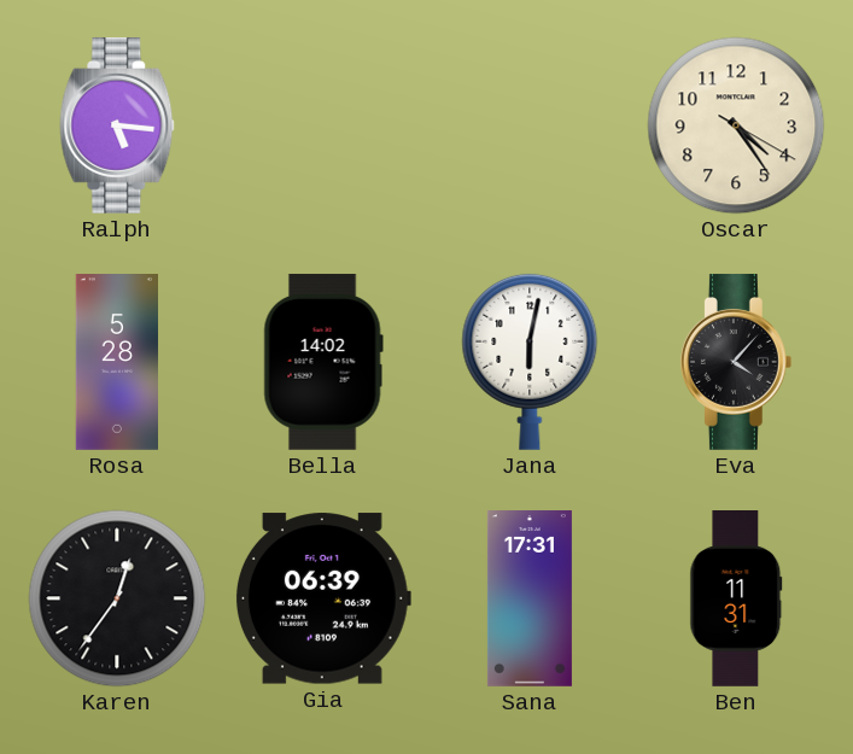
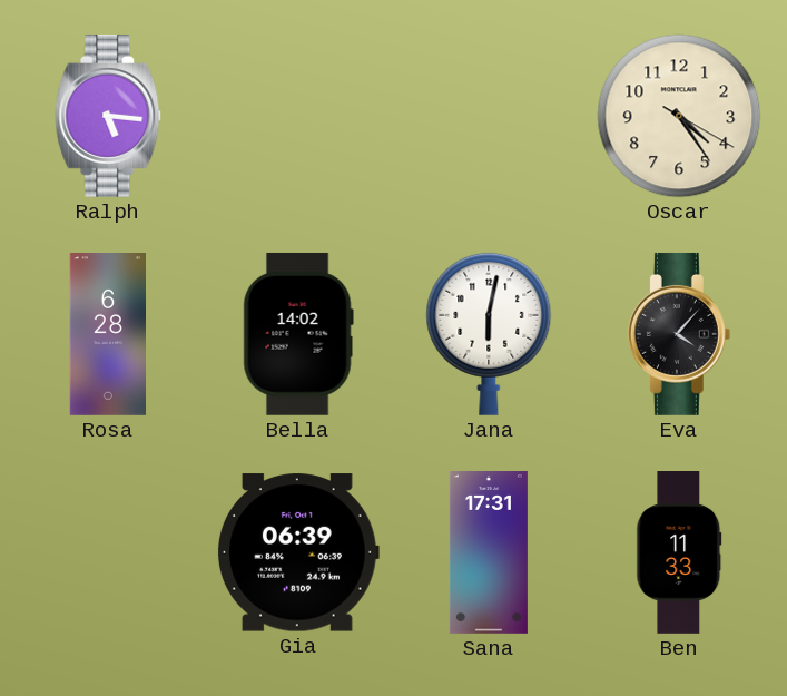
Rosa: 5:28 -> 6:28
Karen: 12:36 -> none
Ben: 11:31 -> 11:33
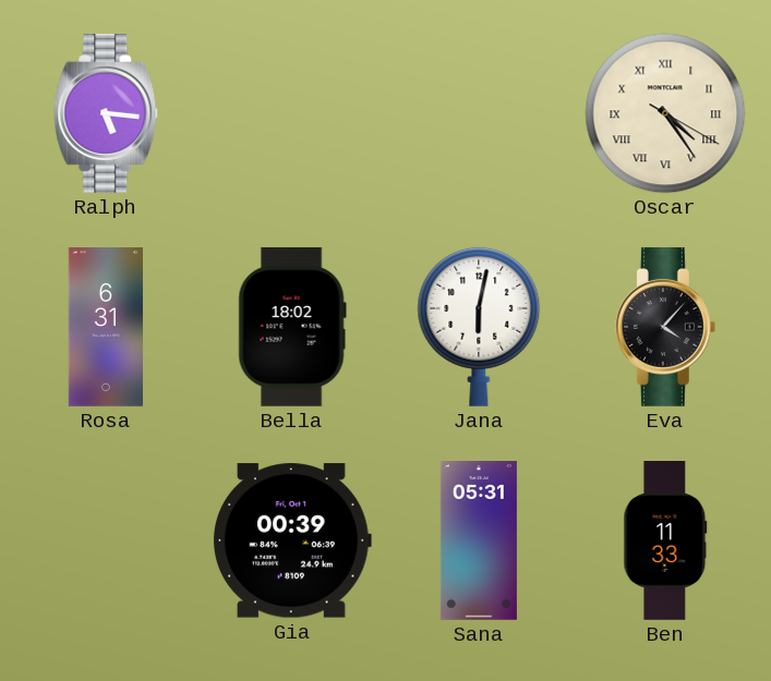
Oscar numerals: Arabic -> Roman
Rosa: 6:28 -> 6:31
Bella: 14:02 -> 18:02
Gia: 06:39 -> 00:39
Sana: 17:31 -> 05:31
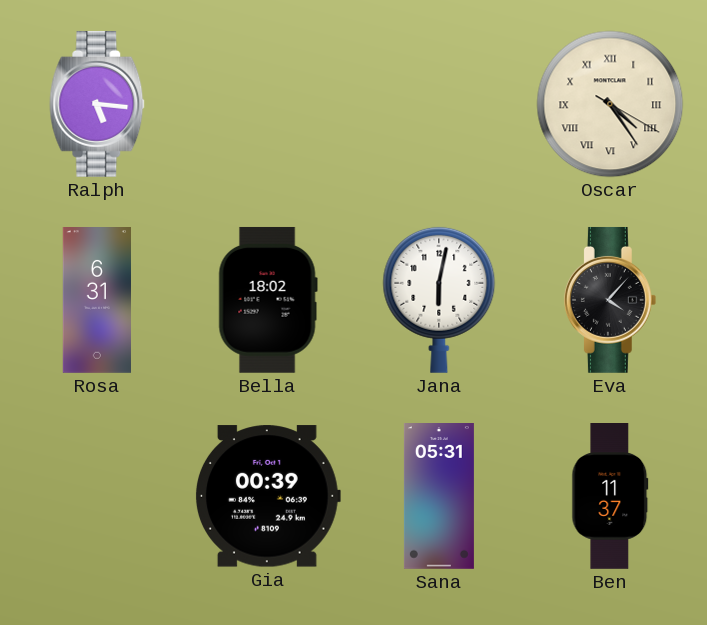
Ben: 11:33 -> 11:37
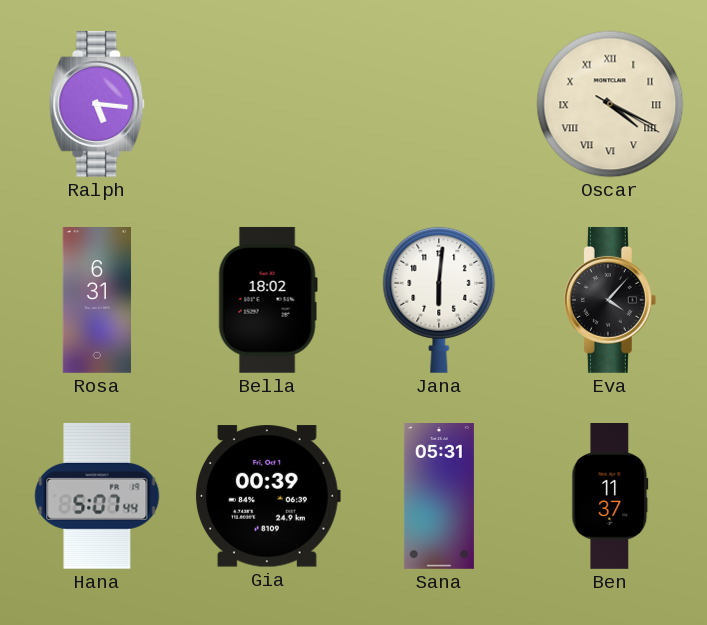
Oscar: 4:24 -> 4:19
Jana: 6:02 -> 6:01
Hana: none -> 5:07
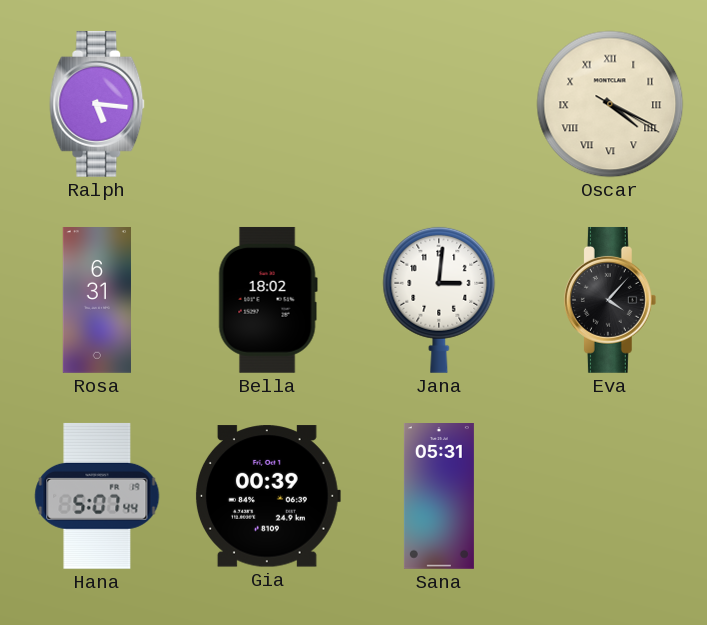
Jana: 6:01 -> 3:01
Ben: 11:37 -> none
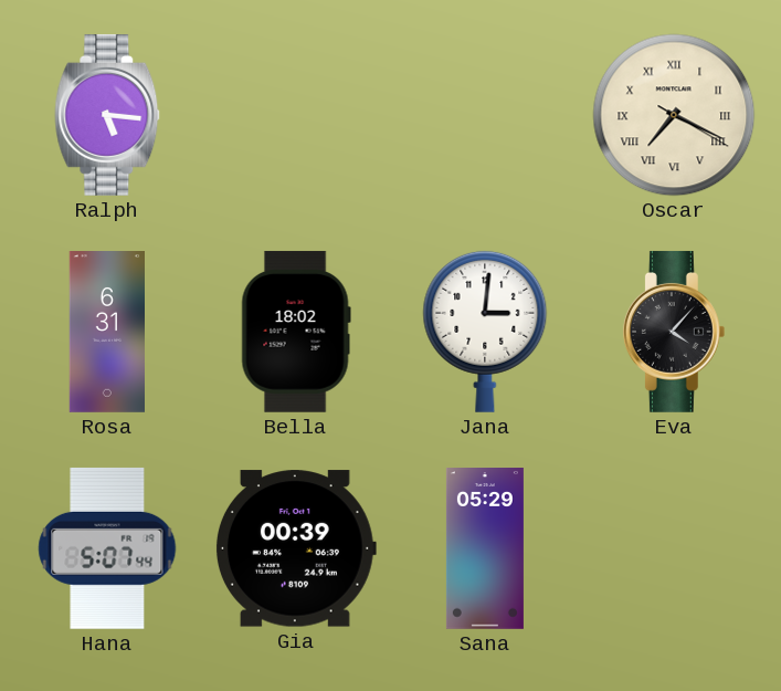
Oscar: 4:19 -> 7:19
Sana: 05:31 -> 05:29
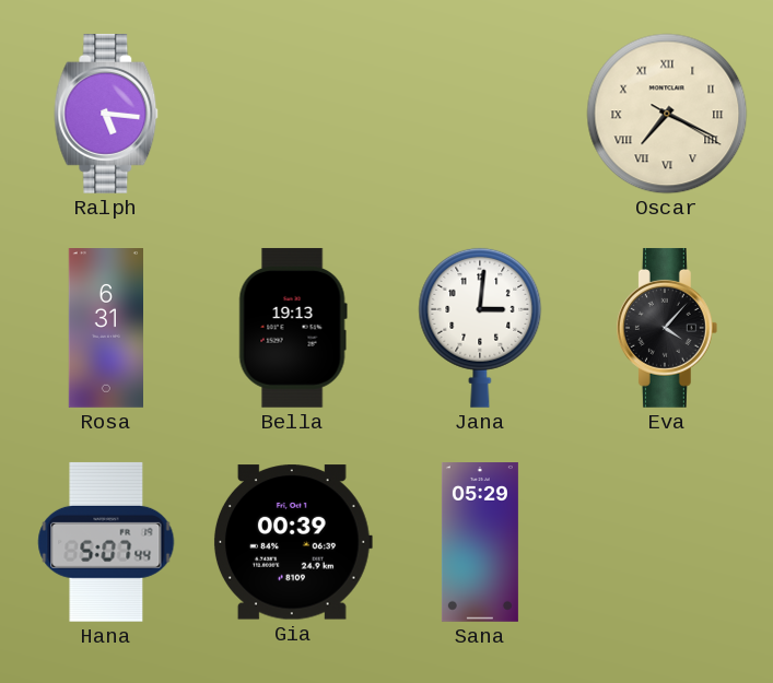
Bella: 18:02 -> 19:13
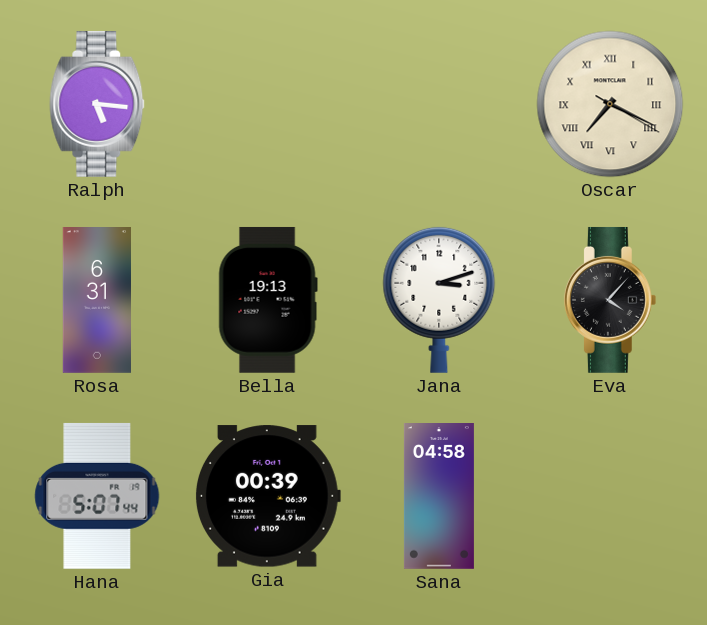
Jana: 3:01 -> 3:12
Sana: 05:29 -> 04:58
